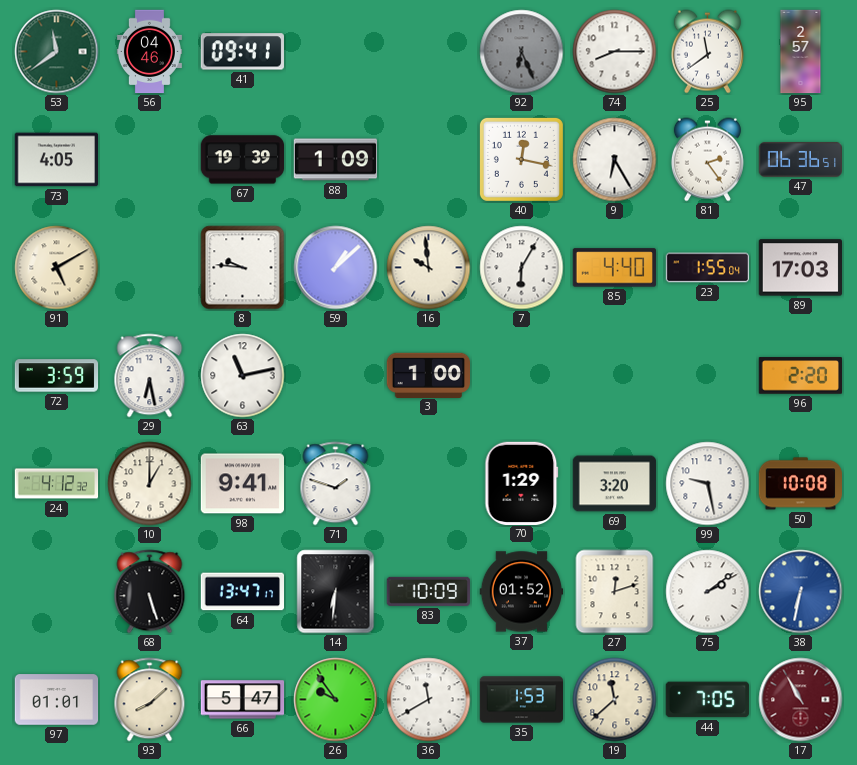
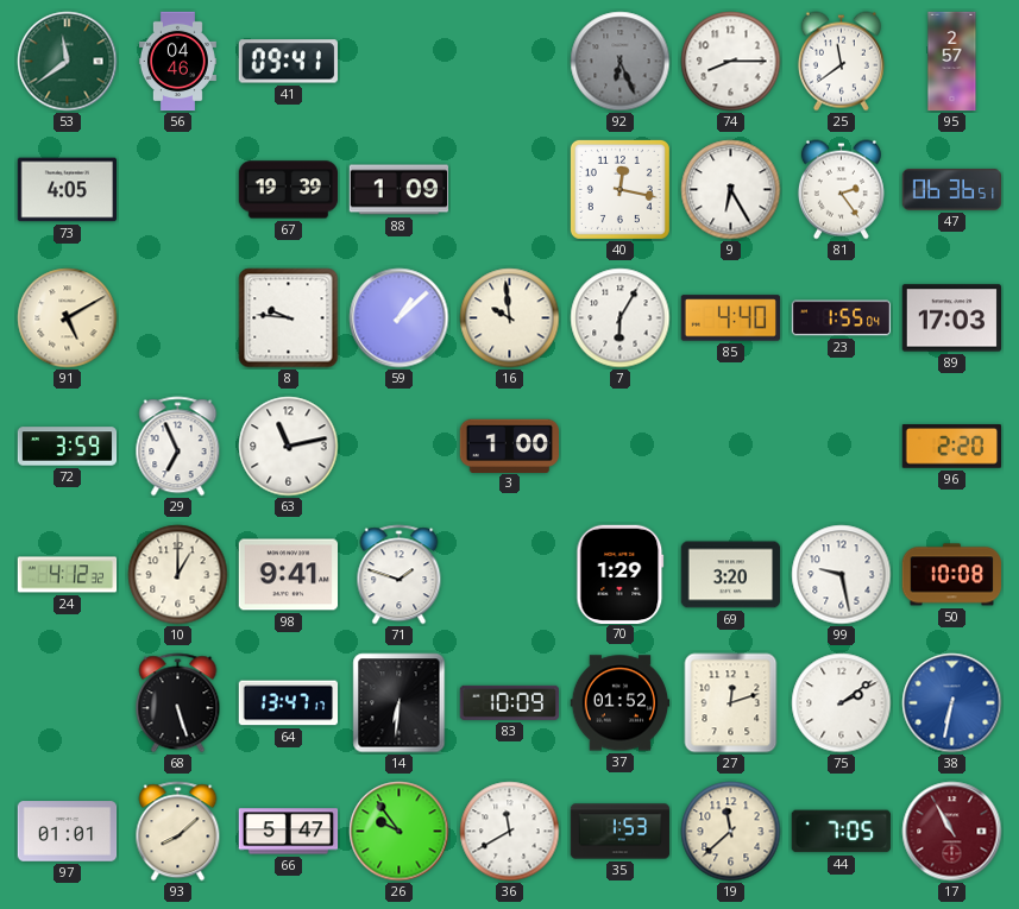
29: 6:28 -> 6:56
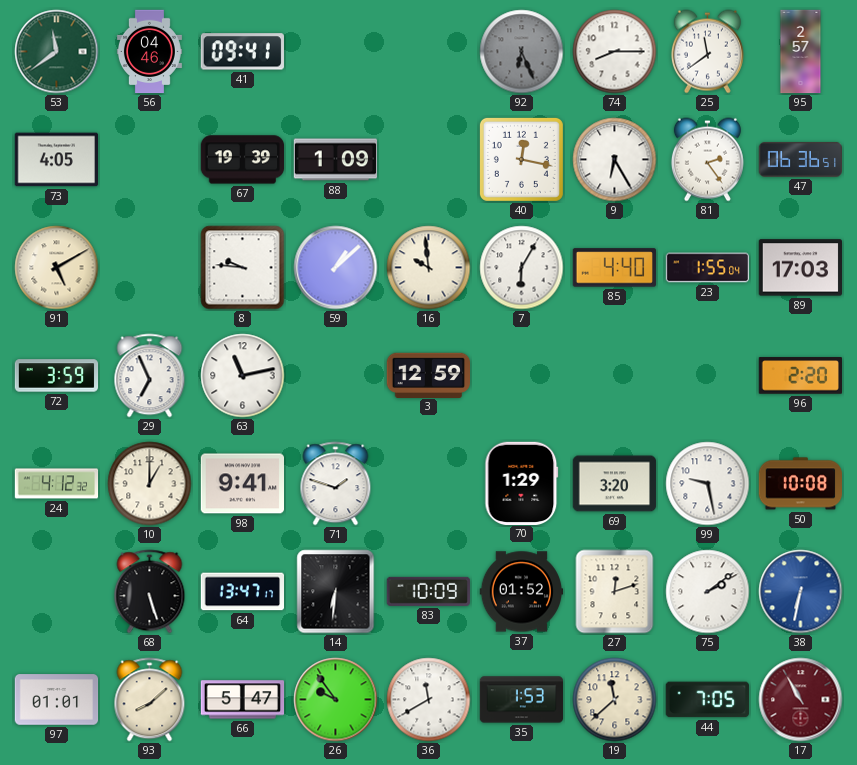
3: 1:00 -> 12:59
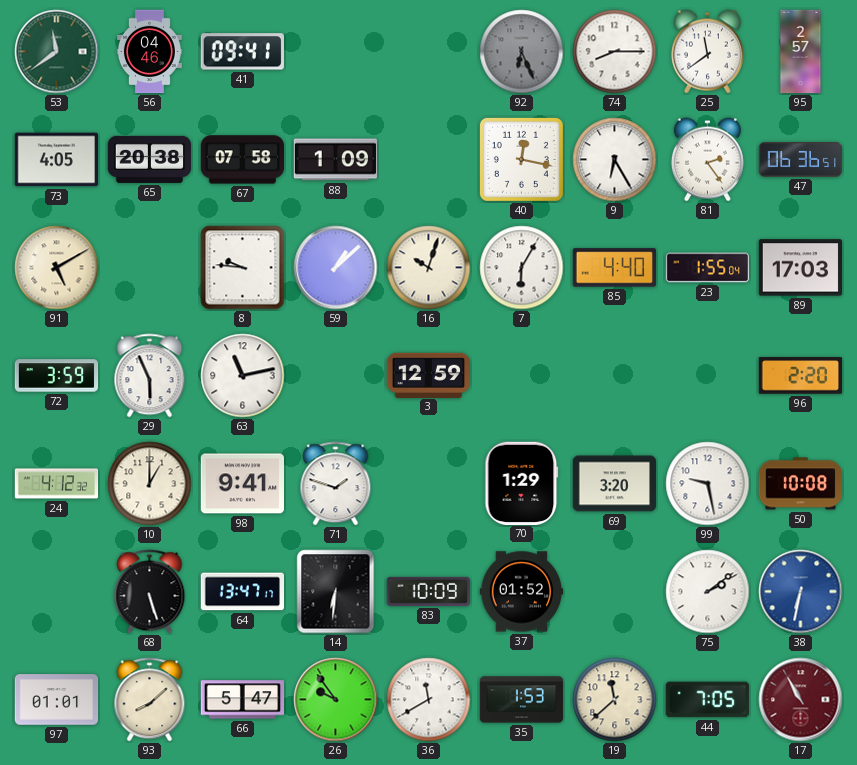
65: none -> 20:38
67: 19:39 -> 07:58
16: 9:59 -> 10:03
29: 6:56 -> 5:56
27: 12:12 -> none
